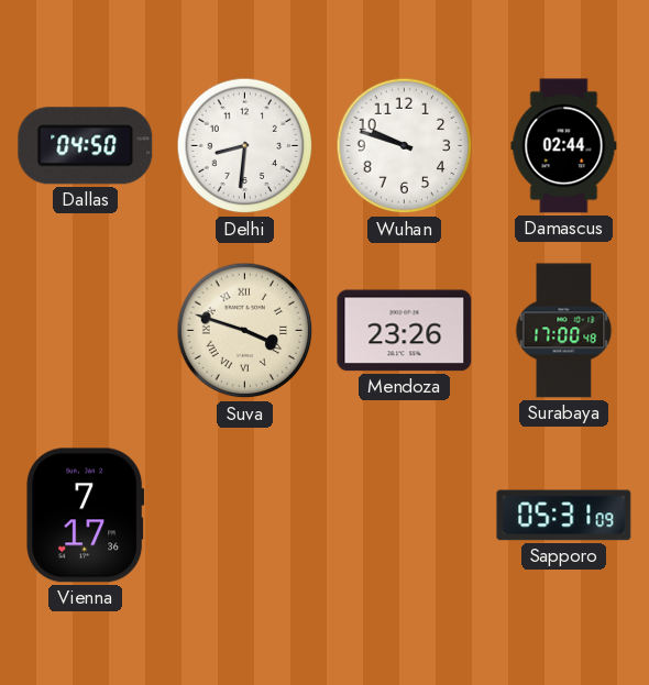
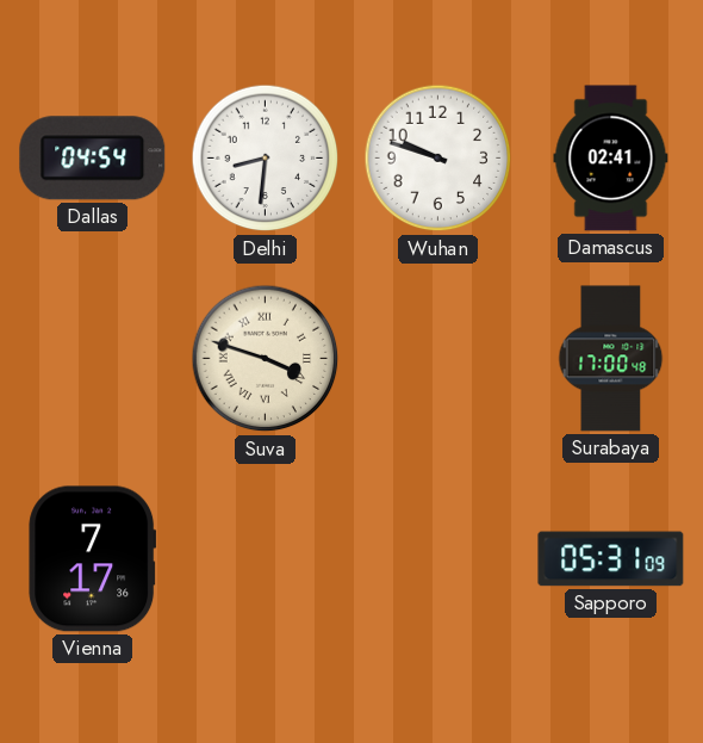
Dallas: 04:50 -> 04:54
Damascus: 02:44 -> 02:41
Mendoza: 23:26 -> none
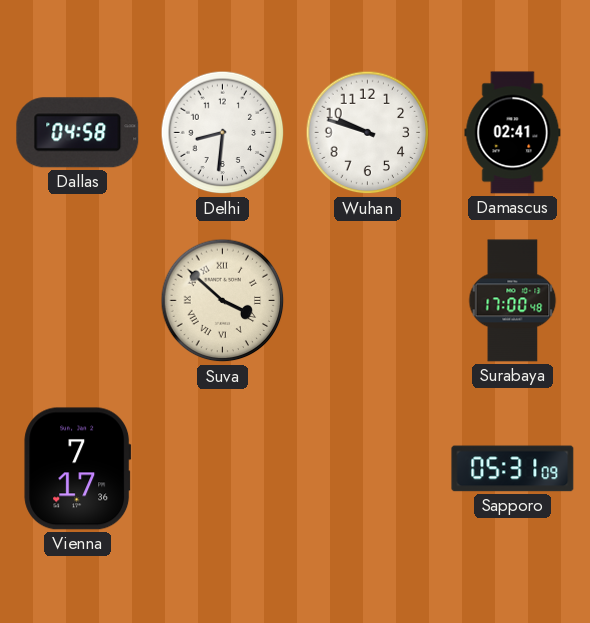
Dallas: 04:54 -> 04:58
Suva: 3:48 -> 3:52
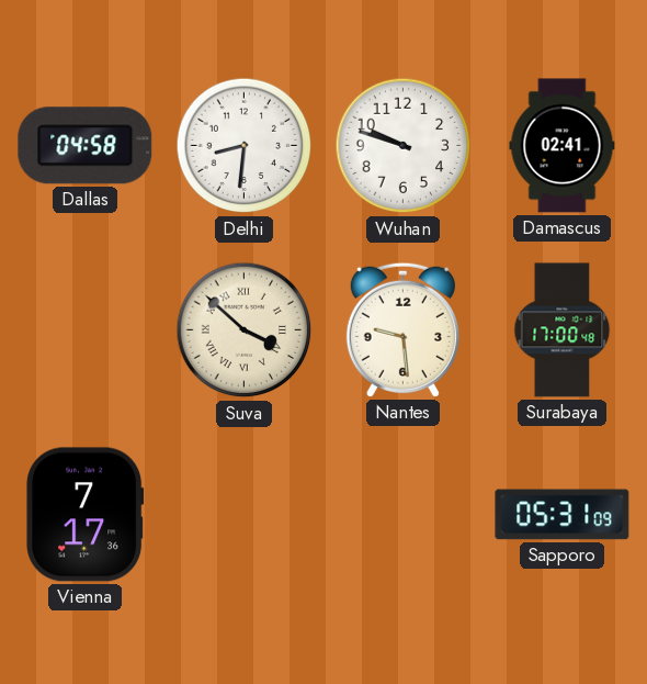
Nantes: none -> 9:29
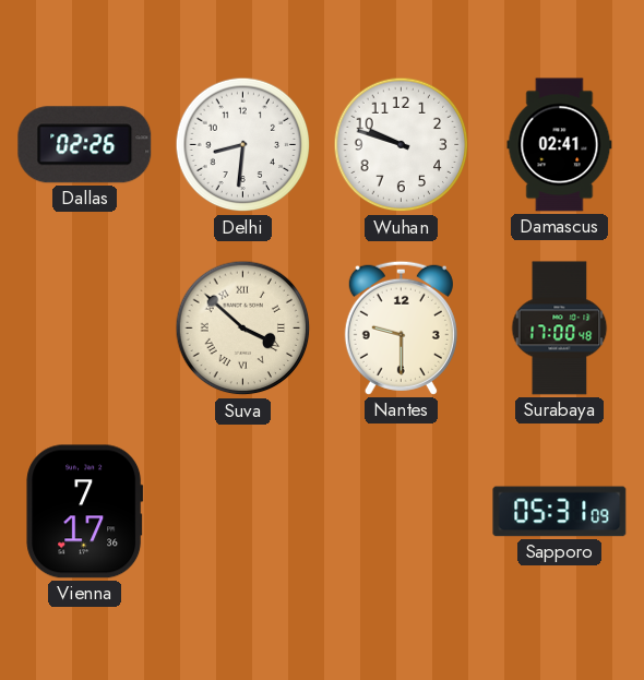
Dallas: 04:58 -> 02:26
Nantes: 9:29 -> 9:30
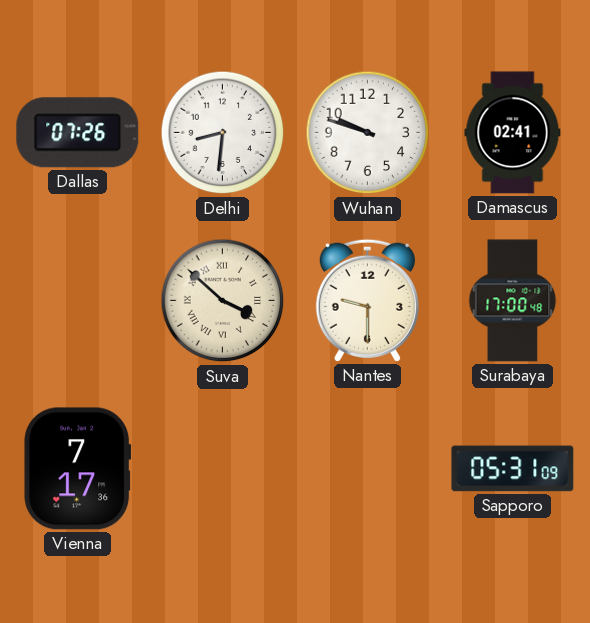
Dallas: 02:26 -> 07:26
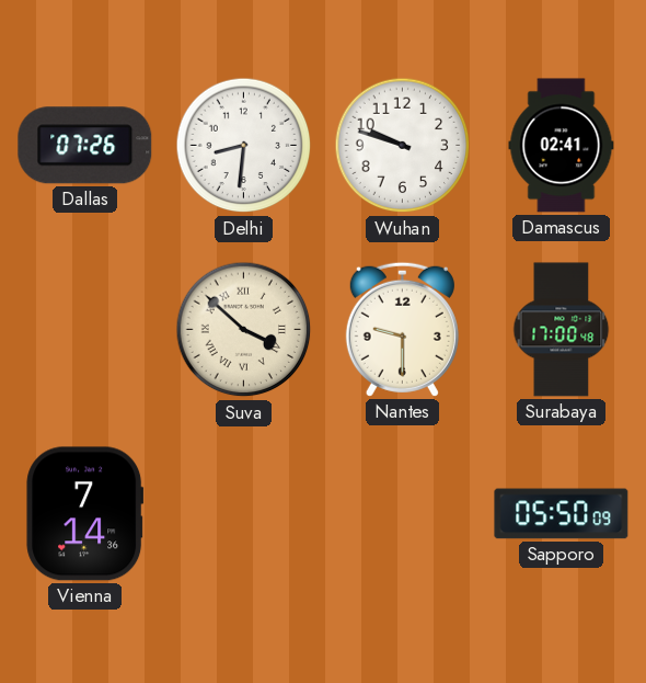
Vienna: 7:17 -> 7:14
Sapporo: 05:31 -> 05:50
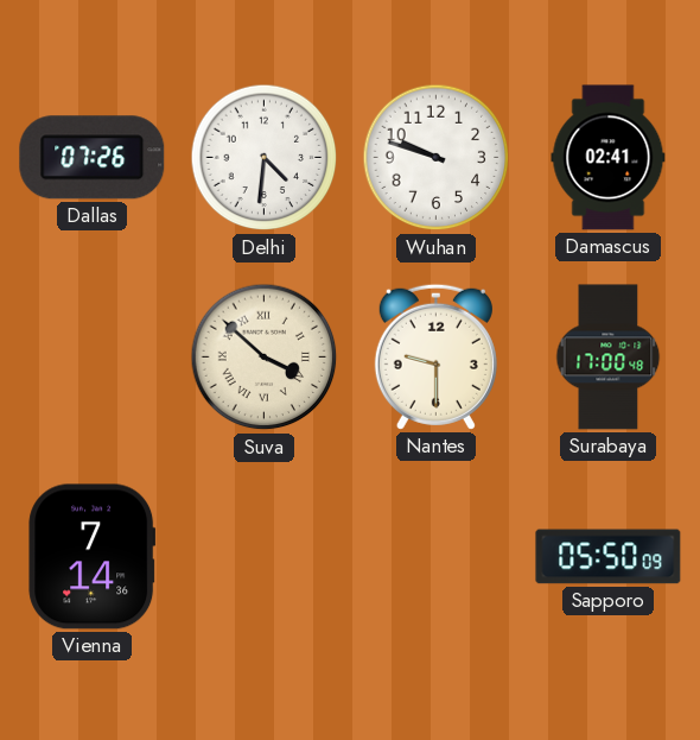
Delhi: 8:31 -> 4:31
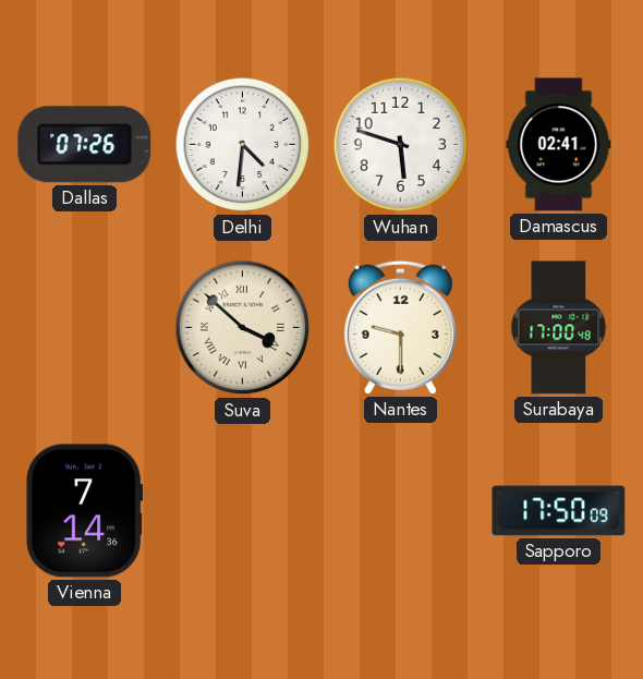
Wuhan: 9:48 -> 5:48
Sapporo: 05:50 -> 17:50
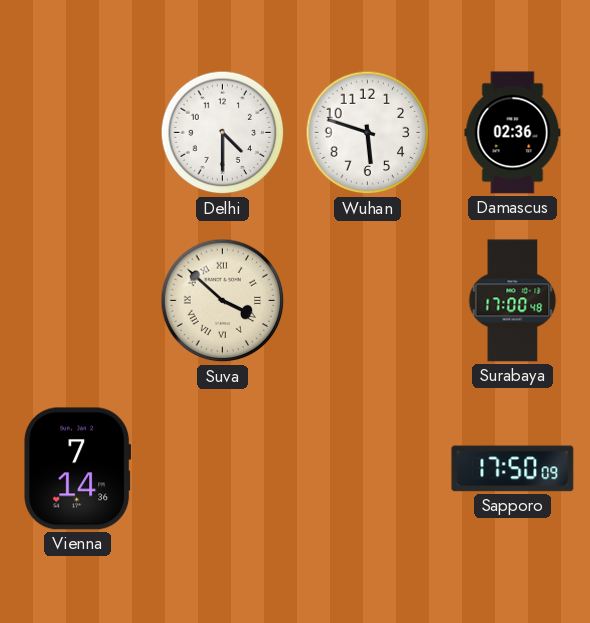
Dallas: 07:26 -> none
Delhi: 4:31 -> 4:30
Damascus: 02:41 -> 02:36
Nantes: 9:30 -> none
